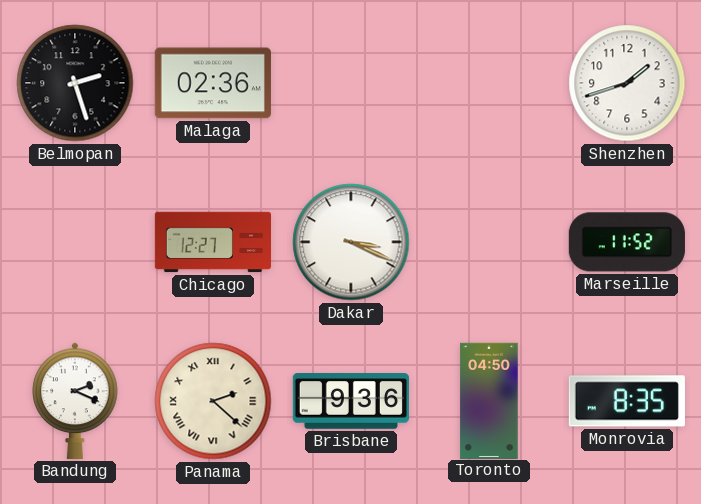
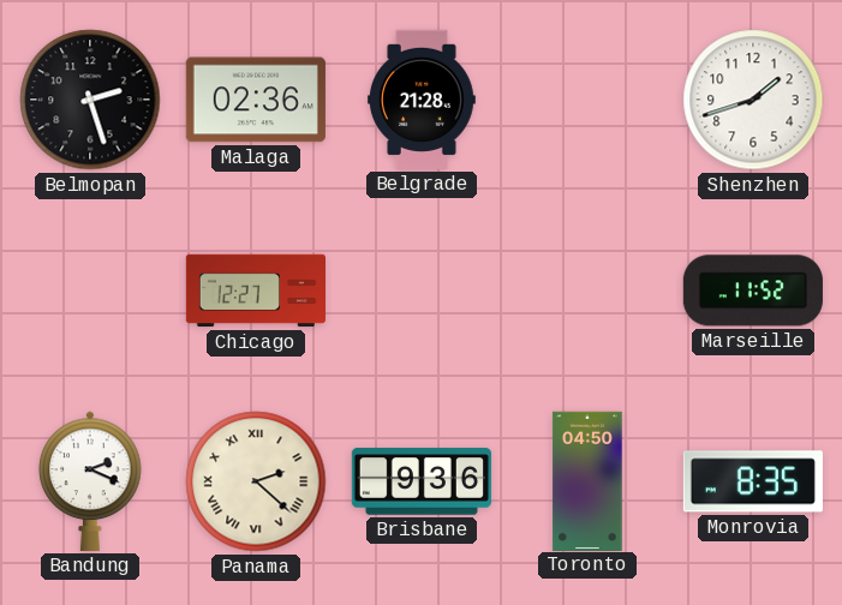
Belgrade: none -> 21:28
Dakar: 3:19 -> none
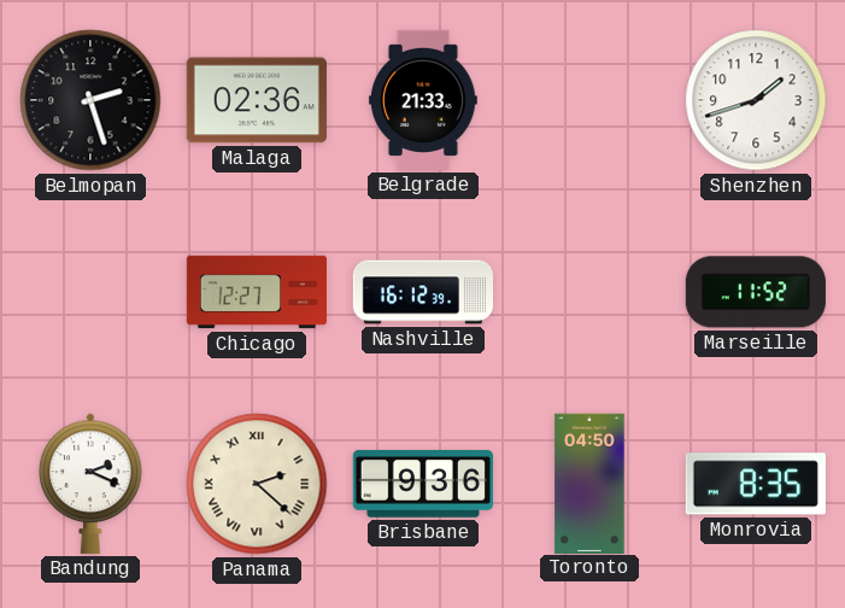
Belgrade: 21:28 -> 21:33
Nashville: none -> 16:12
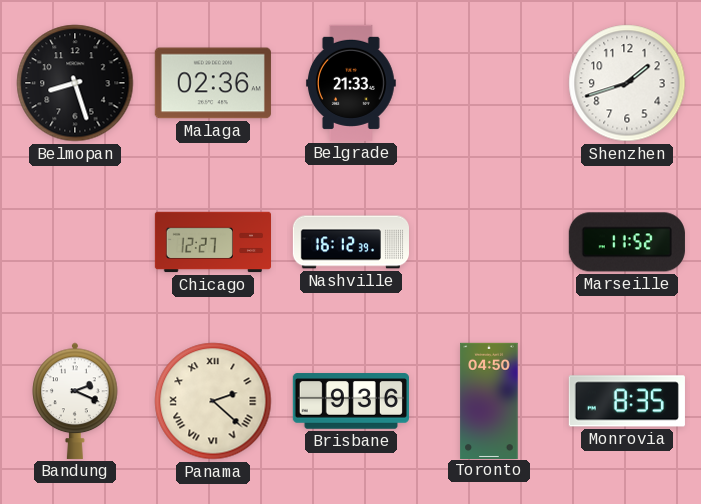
Belmopan: 2:27 -> 8:27
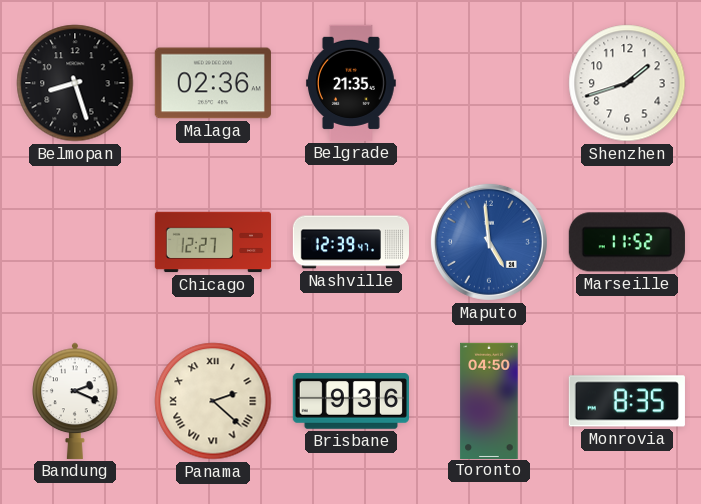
Belgrade: 21:33 -> 21:35
Nashville: 16:12 -> 12:39
Maputo: none -> 4:59
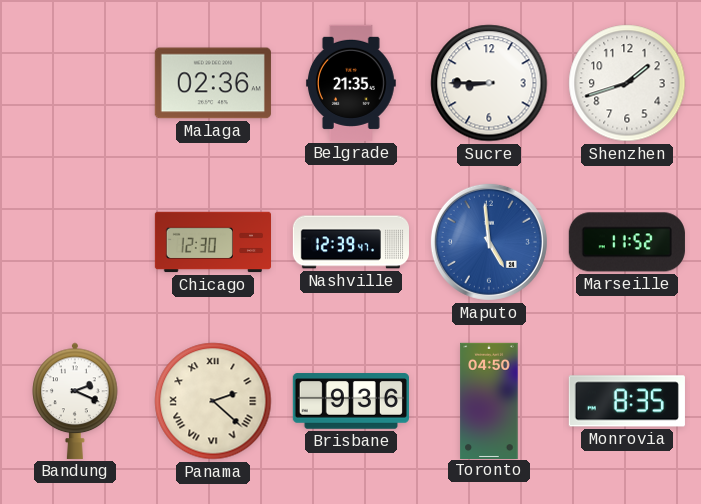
Belmopan: 8:27 -> none
Sucre: none -> 8:45
Chicago: 12:27 -> 12:30
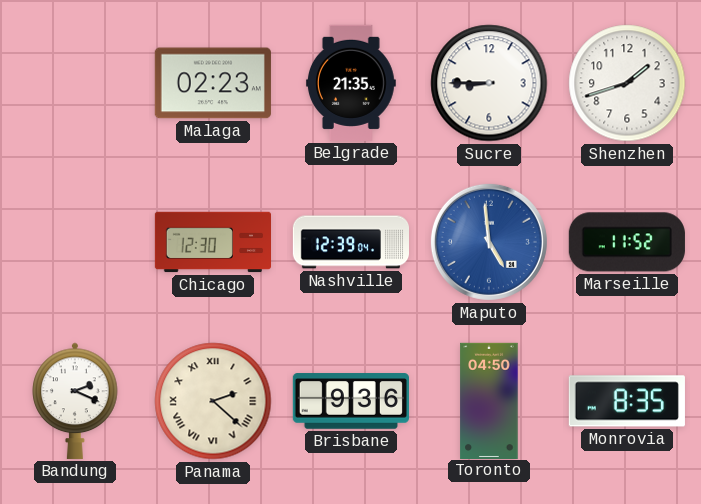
Malaga: 02:36 -> 02:23
Nashville: 12:39:47 -> 12:39:04
